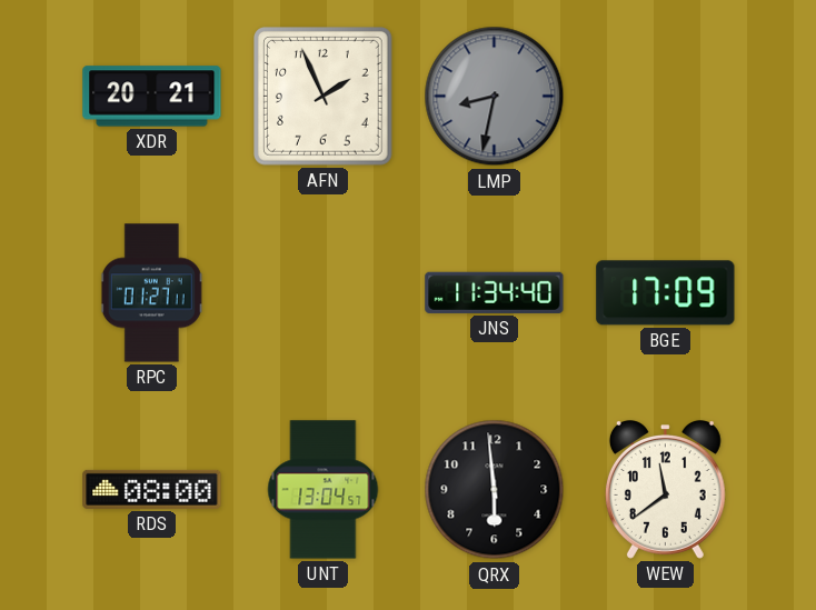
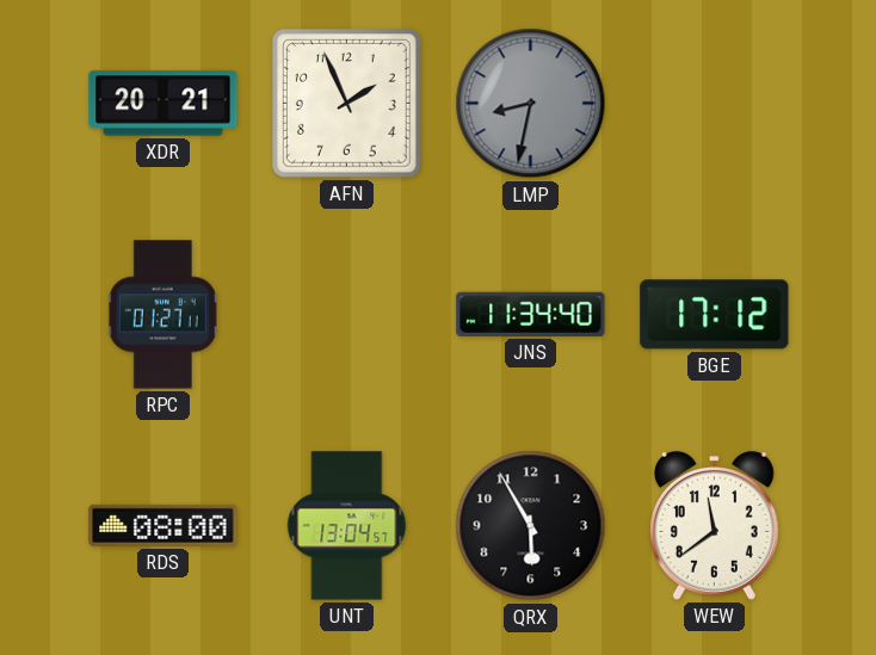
BGE: 17:09 -> 17:12
QRX: 5:59 -> 5:55
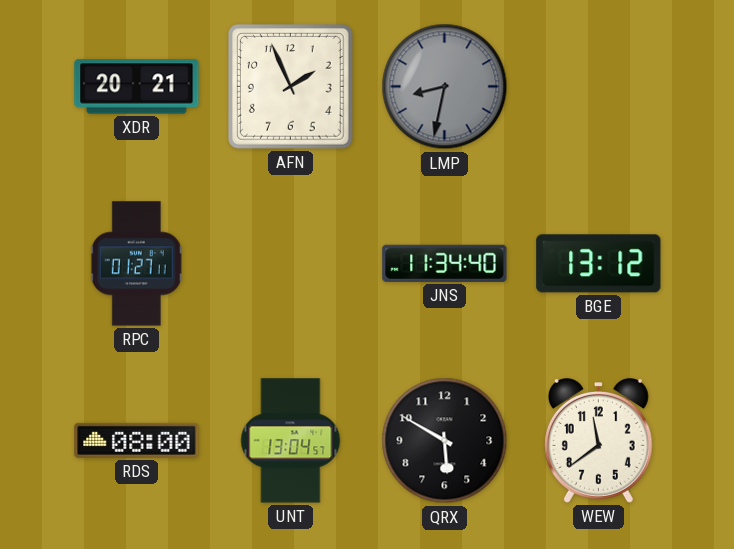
BGE: 17:12 -> 13:12
QRX: 5:55 -> 5:50
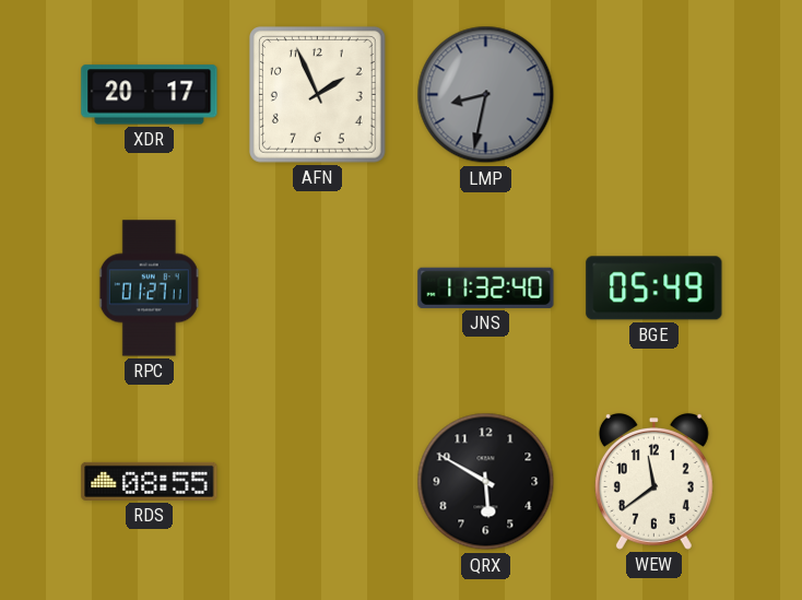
XDR: 20:21 -> 20:17
JNS: 11:34 -> 11:32
BGE: 13:12 -> 05:49
RDS: 08:00 -> 08:55
UNT: 13:04 -> none
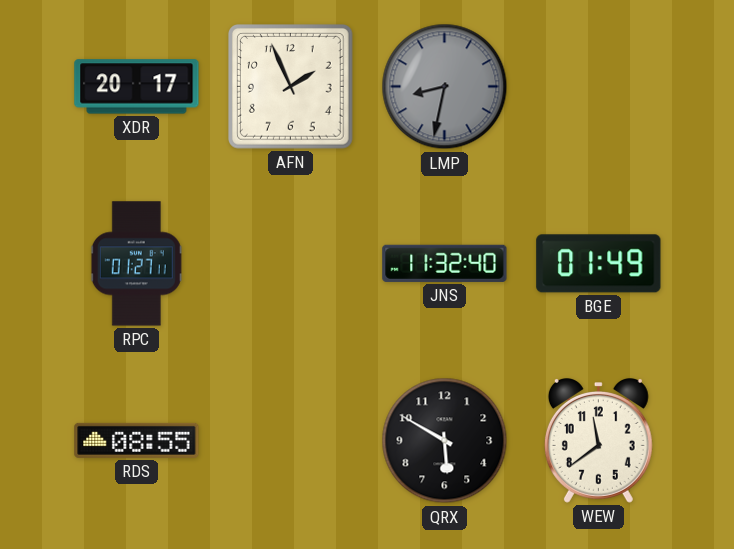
BGE: 05:49 -> 01:49
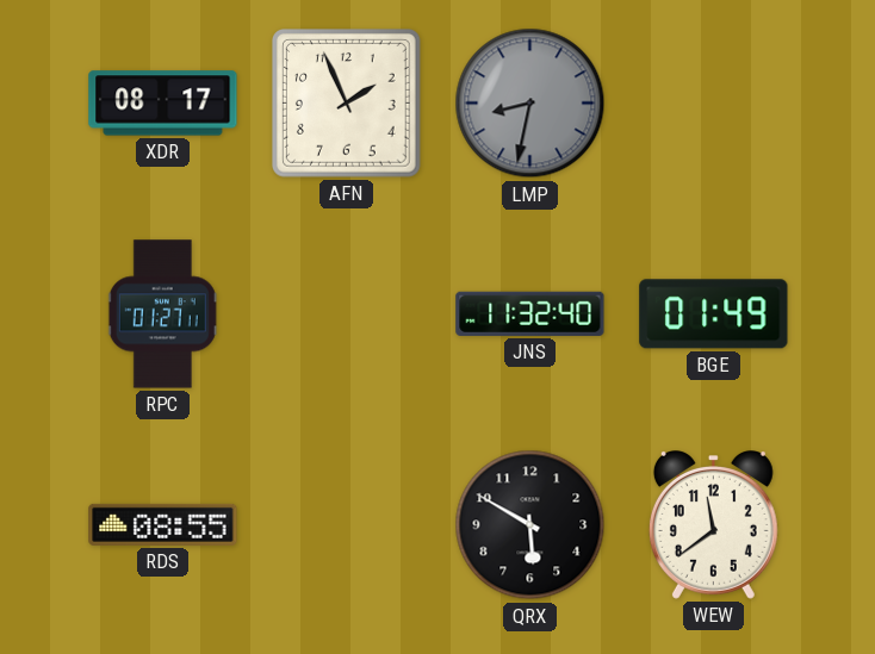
XDR: 20:17 -> 08:17
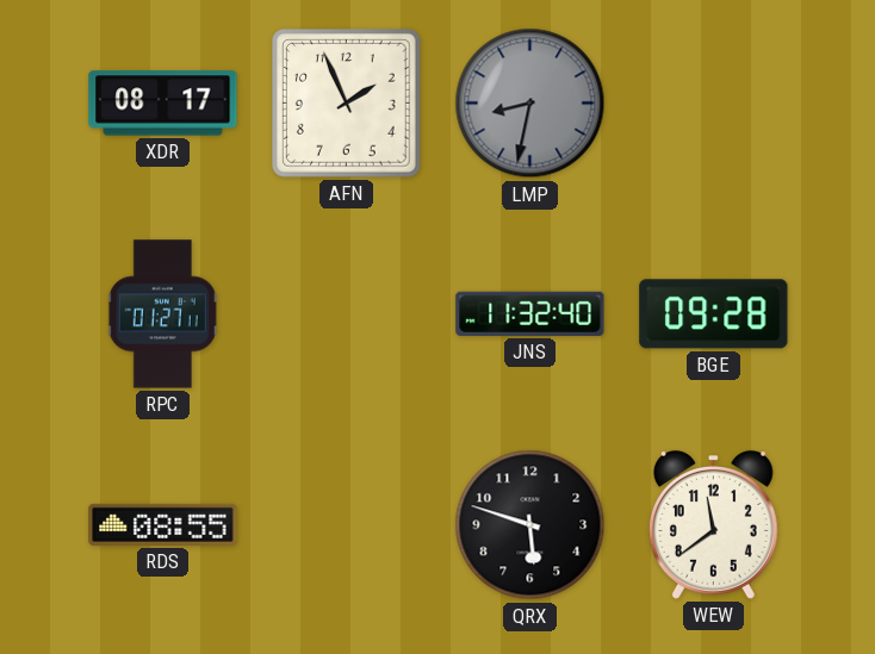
BGE: 01:49 -> 09:28
QRX: 5:50 -> 5:48
